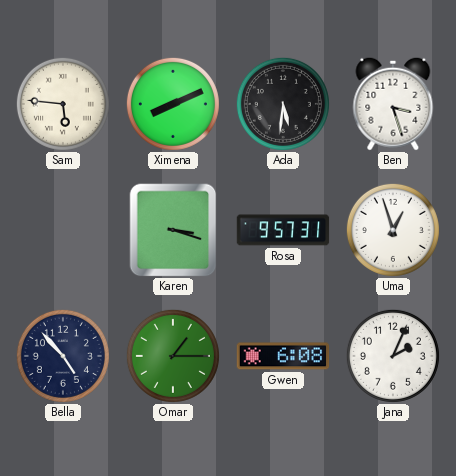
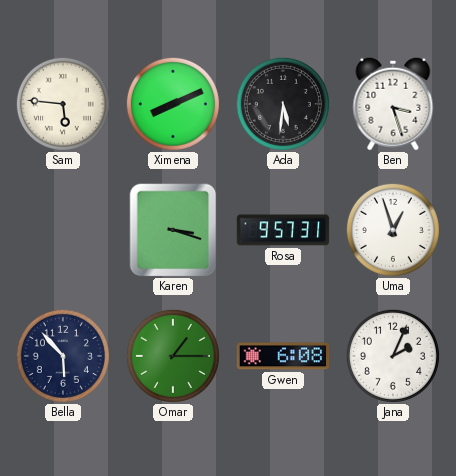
Bella: 4:53 -> 5:53
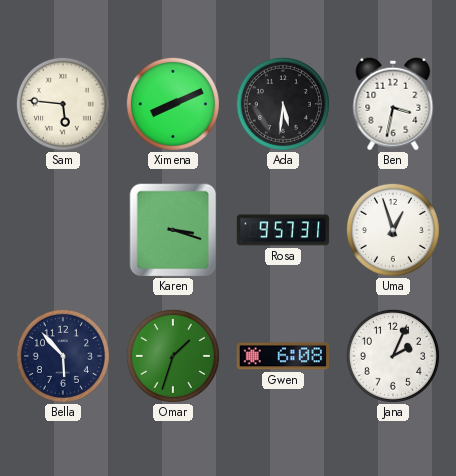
Ben: 3:27 -> 3:32
Omar: 1:15 -> 1:33
